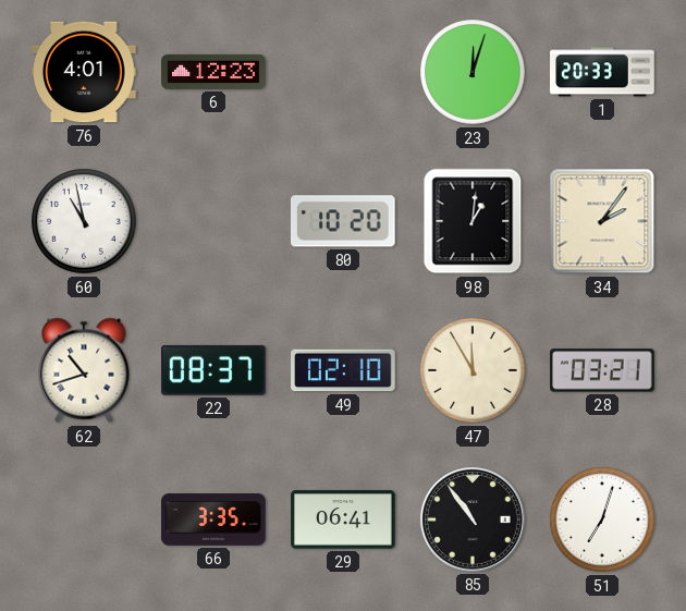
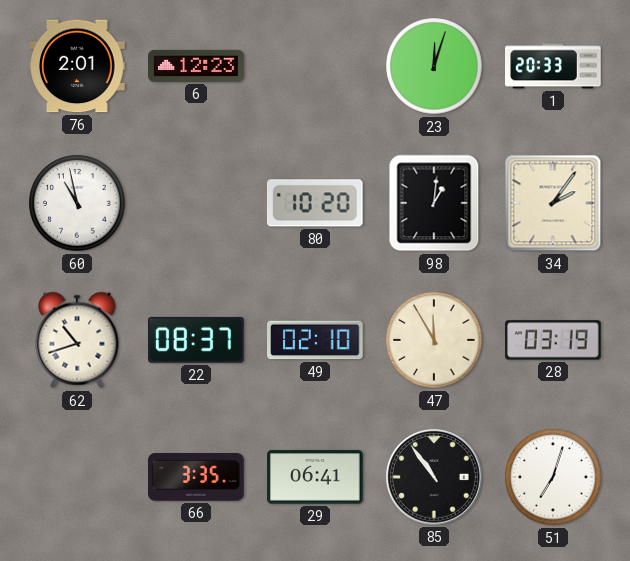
76: 4:01 -> 2:01
28: 03:21 -> 03:19
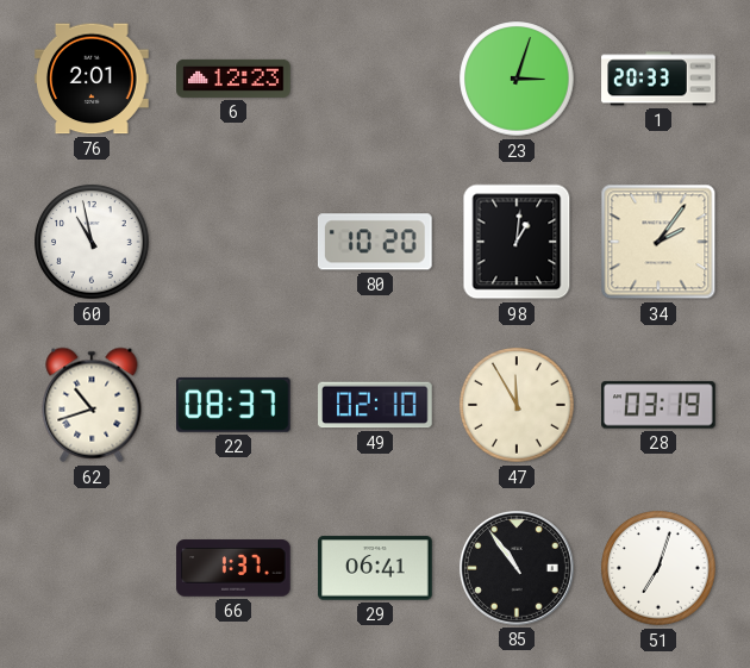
23: 12:03 -> 3:03
66: 3:35 -> 1:37
